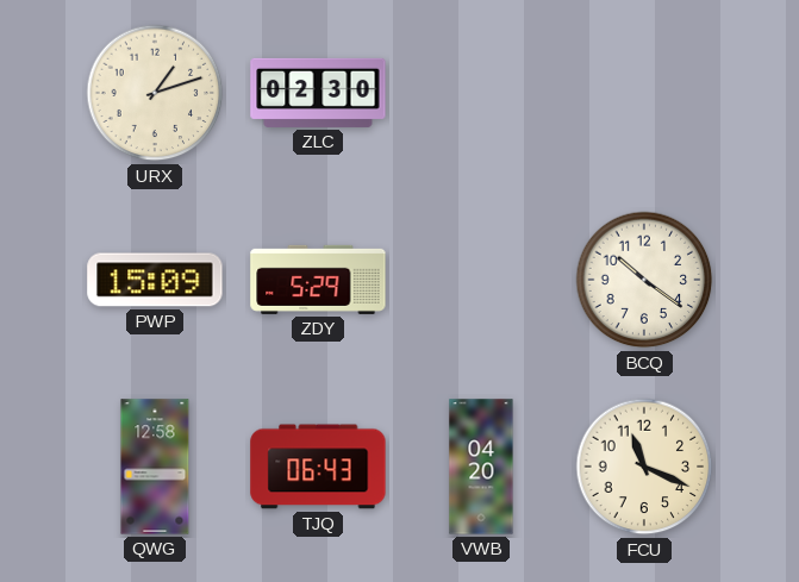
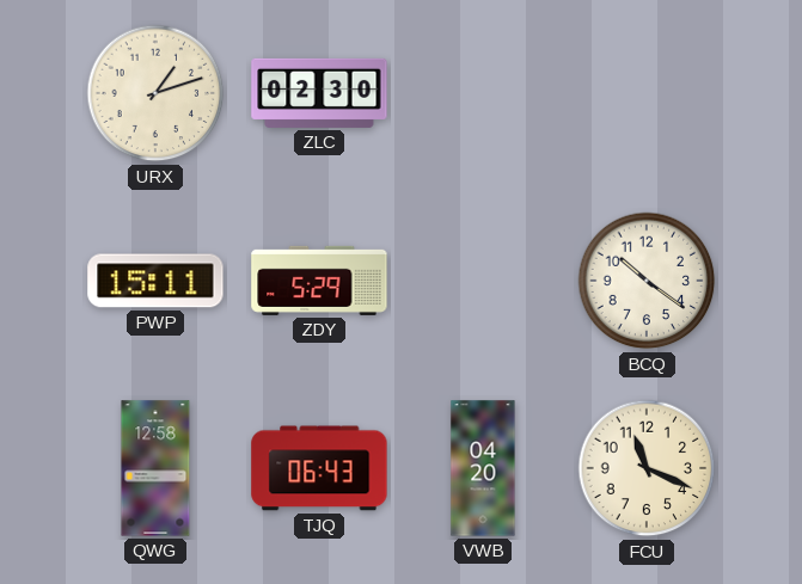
PWP: 15:09 -> 15:11
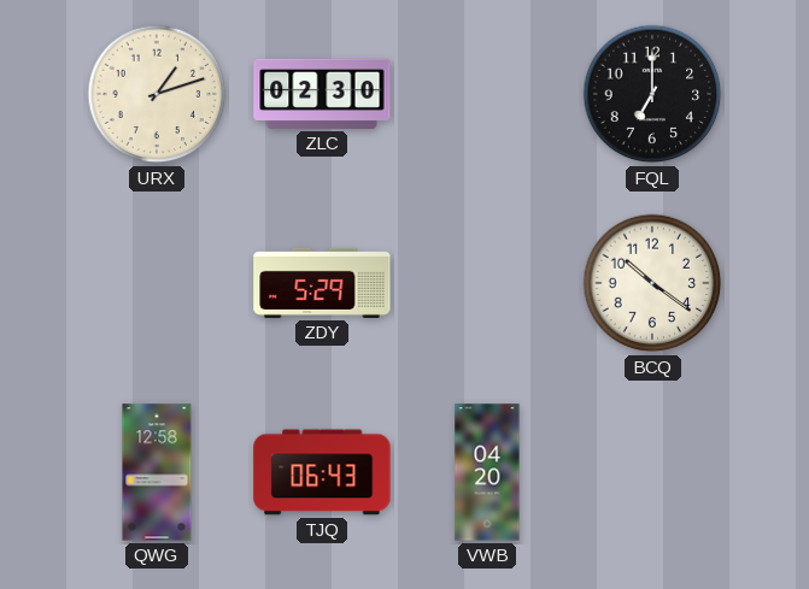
FQL: none -> 7:00
PWP: 15:11 -> none
FCU: 11:19 -> none
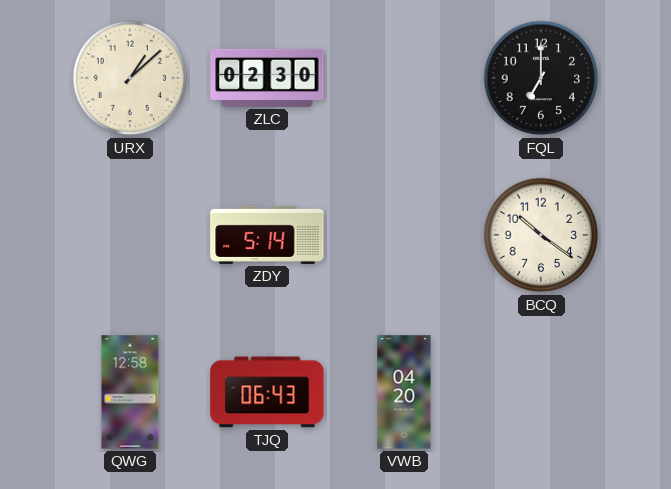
URX: 1:12 -> 1:08
ZDY: 5:29 -> 5:14
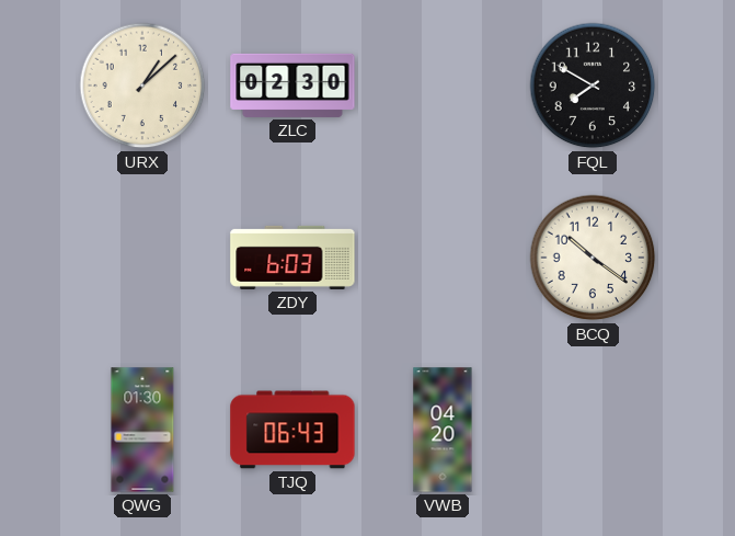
FQL: 7:00 -> 7:50
ZDY: 5:14 -> 6:03
QWG: 12:58 -> 01:30
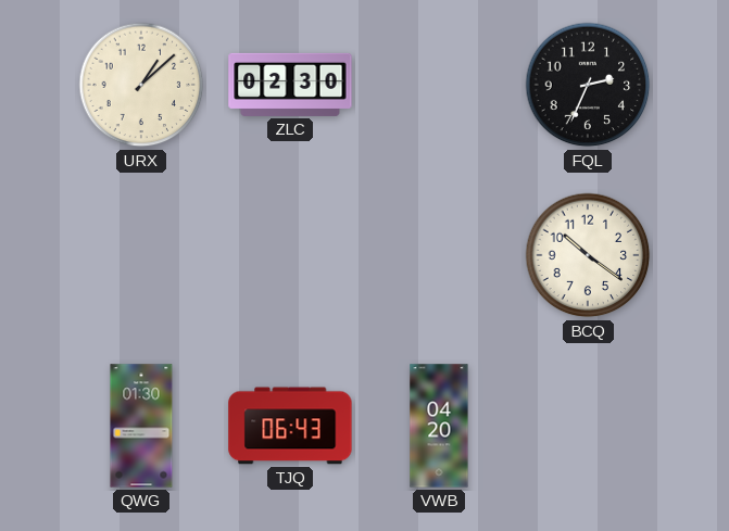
FQL: 7:50 -> 2:34
ZDY: 6:03 -> none
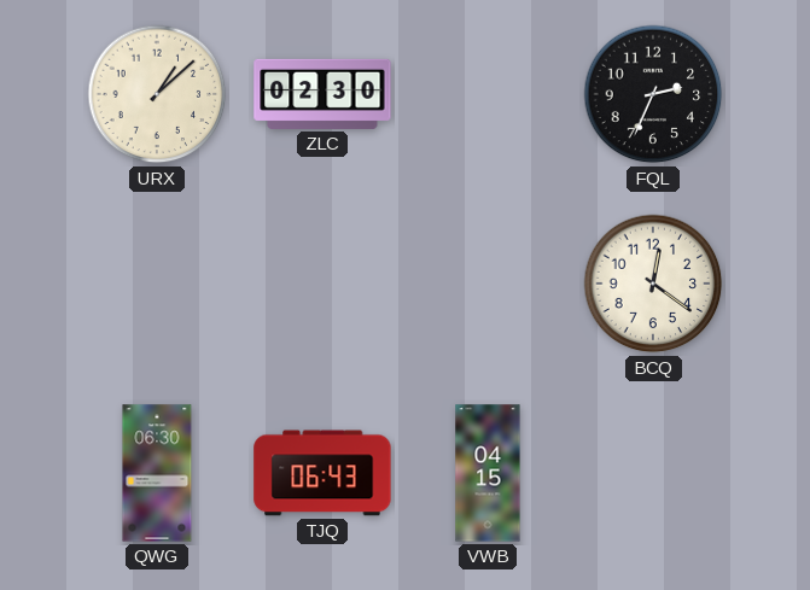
BCQ: 10:21 -> 12:21
QWG: 01:30 -> 06:30
VWB: 04:20 -> 04:15
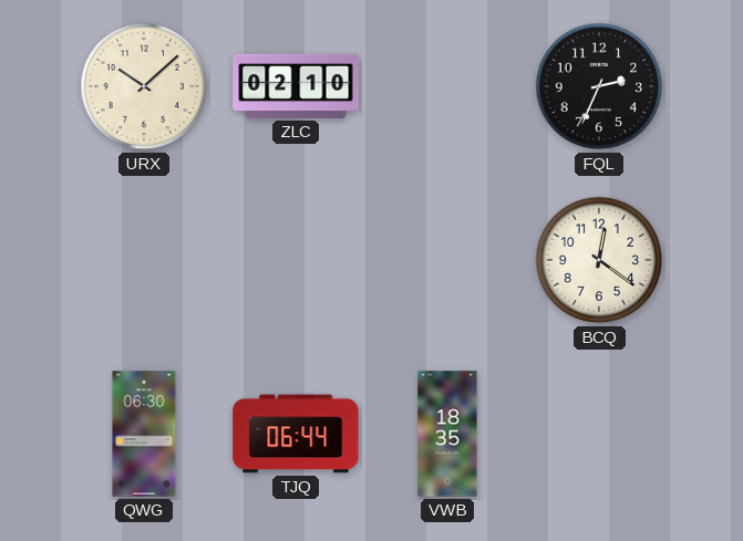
URX: 1:08 -> 10:08
ZLC: 02:30 -> 02:10
TJQ: 06:43 -> 06:44
VWB: 04:15 -> 18:35
